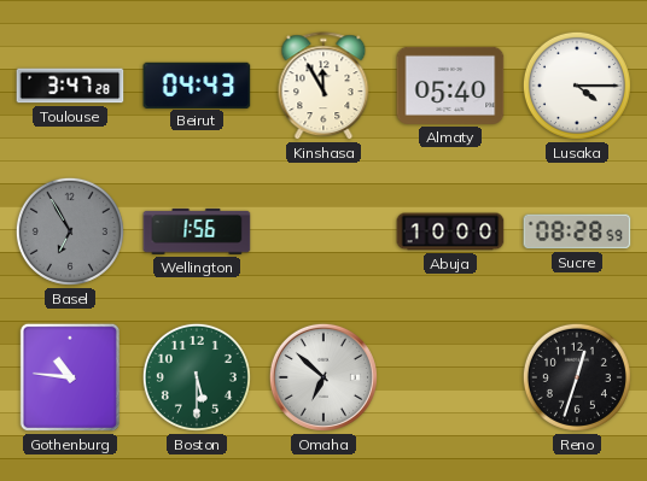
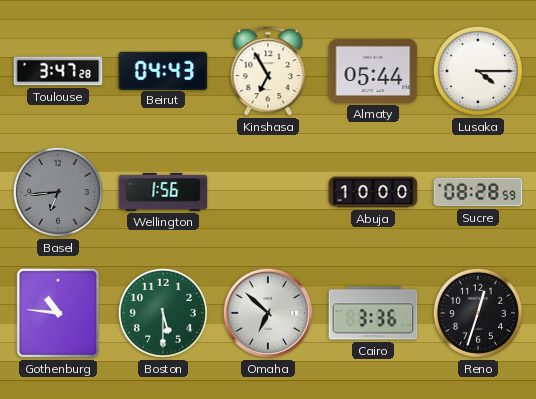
Kinshasa: 11:55 -> 6:55
Almaty: 05:40 -> 05:44
Basel: 6:55 -> 6:44
Cairo: none -> 3:36
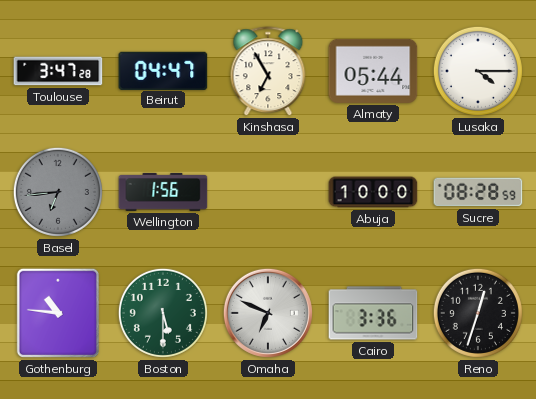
Beirut: 04:43 -> 04:47
Omaha: 6:52 -> 6:49
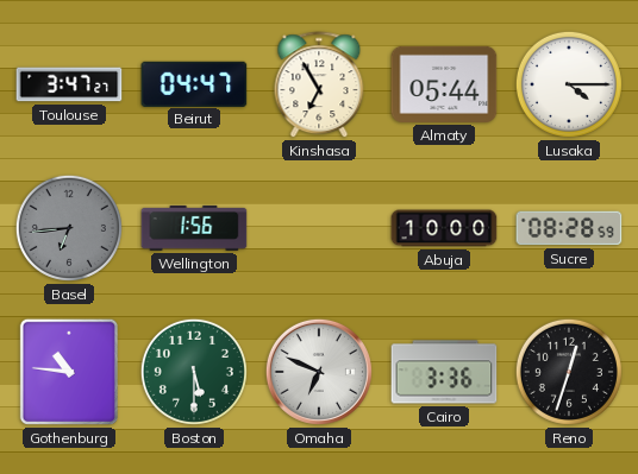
Toulouse: 3:47:28 -> 3:47:27
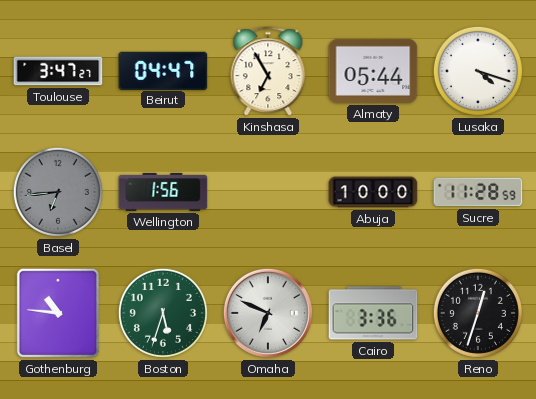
Lusaka: 4:15 -> 4:18
Sucre: 08:28 -> 11:28
Boston: 5:30 -> 5:33
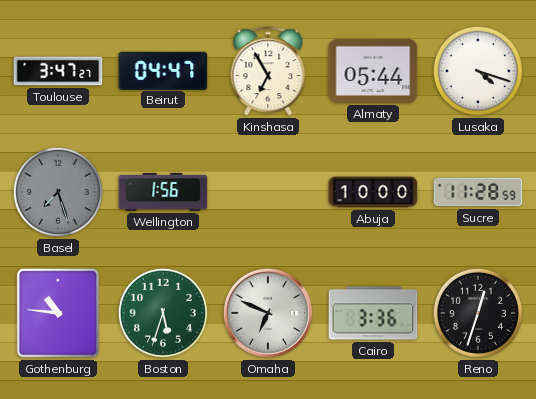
Basel: 6:44 -> 7:27
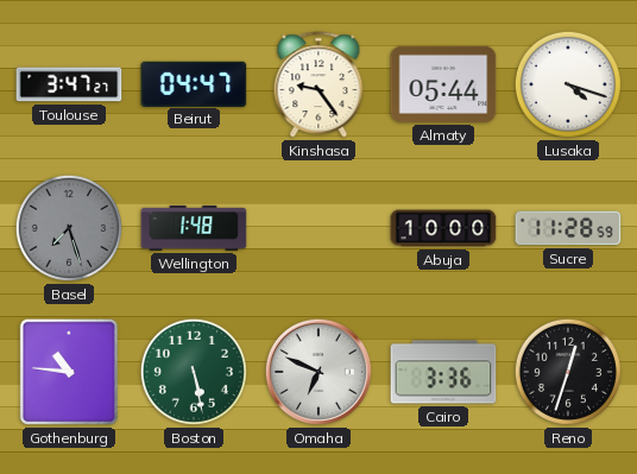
Kinshasa: 6:55 -> 9:24
Wellington: 1:56 -> 1:48
Boston: 5:33 -> 5:28
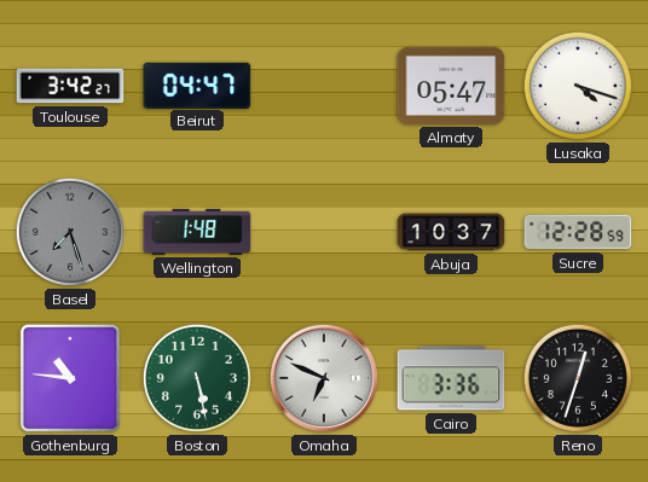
Toulouse: 3:47 -> 3:42
Kinshasa: 9:24 -> none
Almaty: 05:44 -> 05:47
Abuja: 10:00 -> 10:37
Sucre: 11:28 -> 12:28
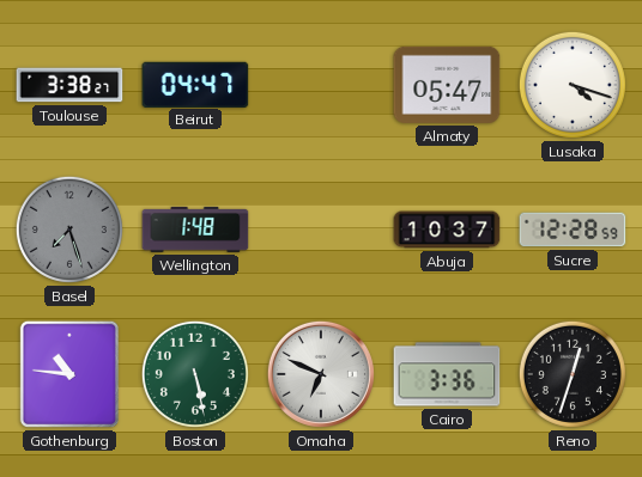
Toulouse: 3:42 -> 3:38
